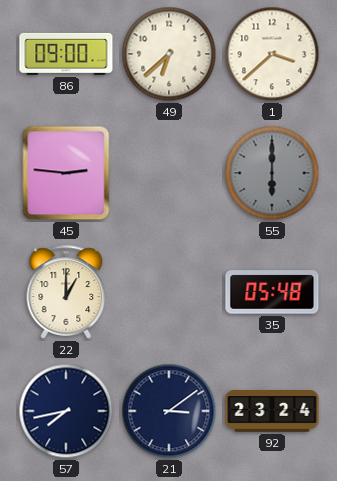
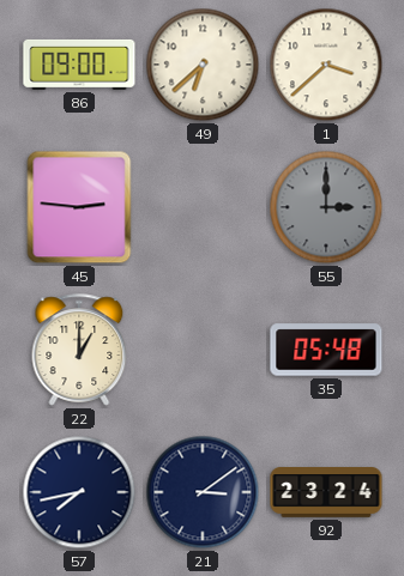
55: 6:00 -> 3:00
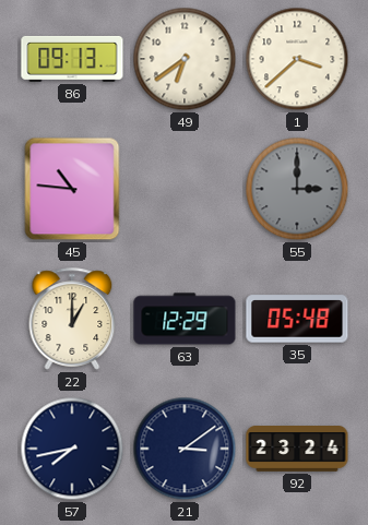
86: 09:00 -> 09:13
49: 6:38 -> 6:39
45: 2:46 -> 10:46
63: none -> 12:29
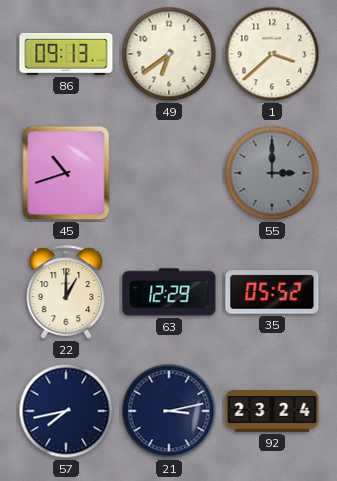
45: 10:46 -> 10:42
35: 05:48 -> 05:52
21: 3:09 -> 3:13
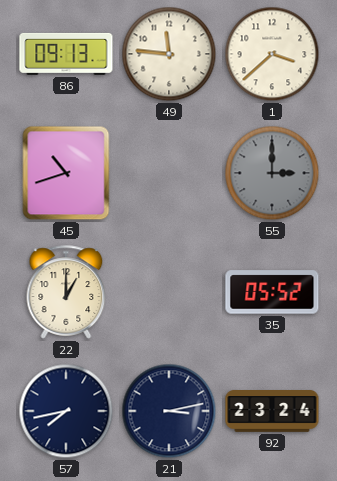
49: 6:39 -> 11:46
63: 12:29 -> none
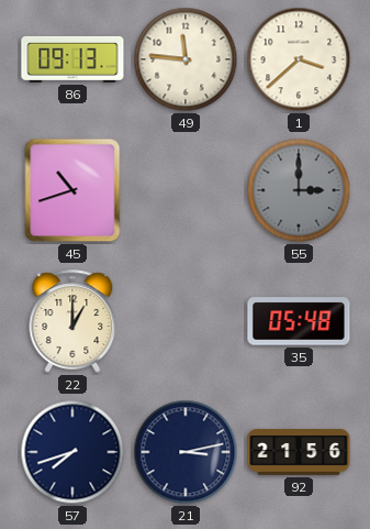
35: 05:52 -> 05:48
57: 7:43 -> 7:42
92: 23:24 -> 21:56
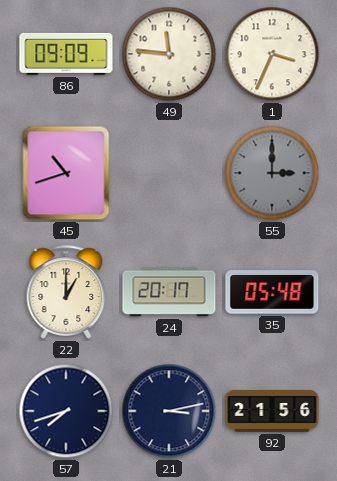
86: 09:13 -> 09:09
1: 3:38 -> 3:34
24: none -> 20:17
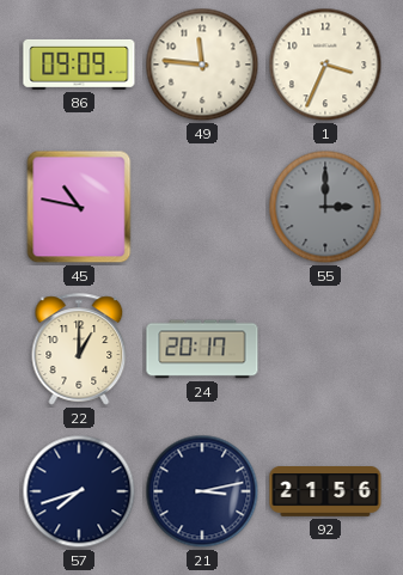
45: 10:42 -> 10:47
35: 05:48 -> none
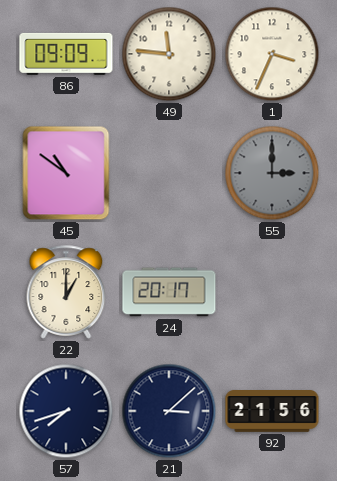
45: 10:47 -> 10:51
21: 3:13 -> 3:08
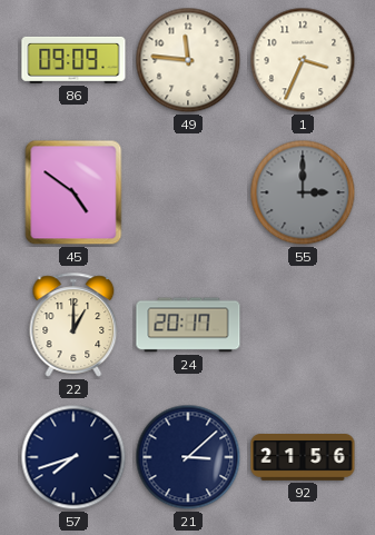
45: 10:51 -> 4:51
